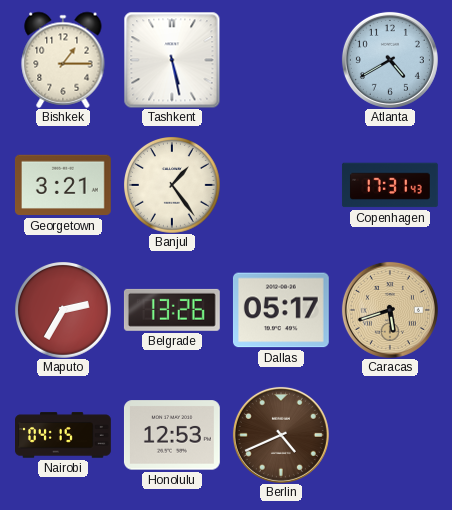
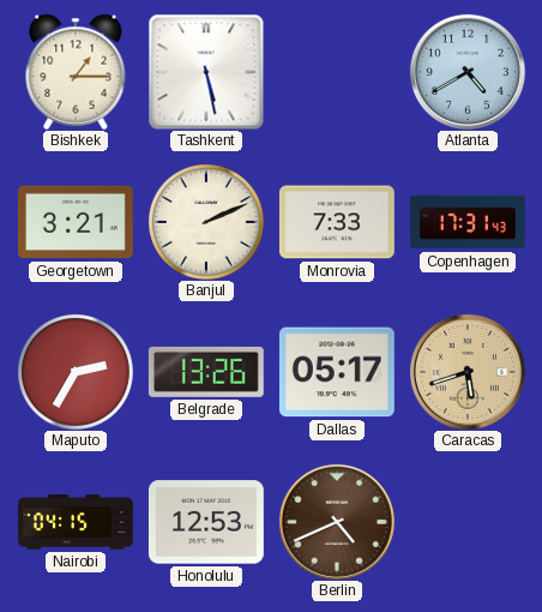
Banjul: 1:24 -> 2:11
Monrovia: none -> 7:33
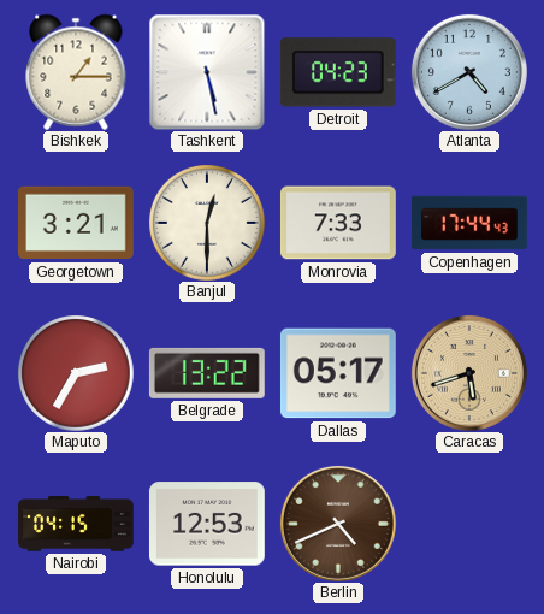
Detroit: none -> 04:23
Banjul: 2:11 -> 12:30
Copenhagen: 17:31 -> 17:44
Belgrade: 13:26 -> 13:22
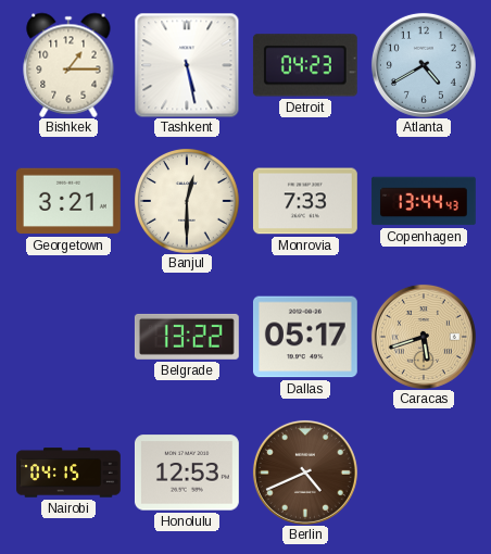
Copenhagen: 17:44 -> 13:44
Maputo: 2:35 -> none
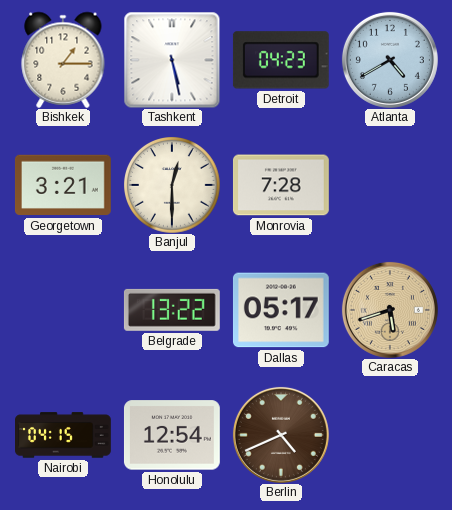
Monrovia: 7:33 -> 7:28
Copenhagen: 13:44 -> none
Honolulu: 12:53 -> 12:54
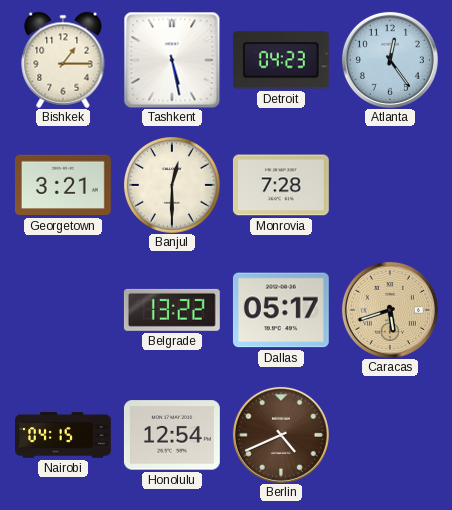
Atlanta: 4:40 -> 12:24
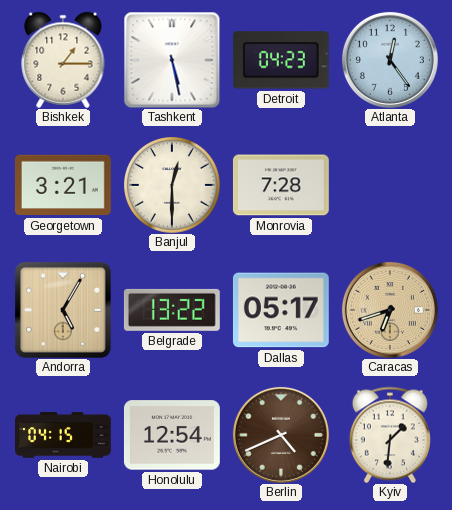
Andorra: none -> 5:05
Caracas: 5:42 -> 6:42
Kyiv: none -> 1:31
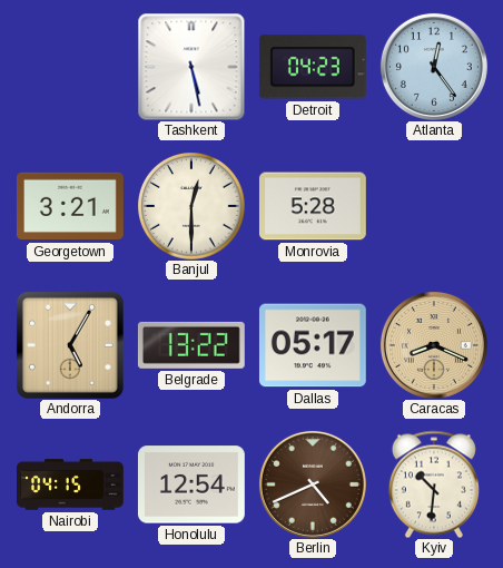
Bishkek: 1:15 -> none
Monrovia: 7:28 -> 5:28
Caracas: 6:42 -> 8:19
Kyiv: 1:31 -> 10:31
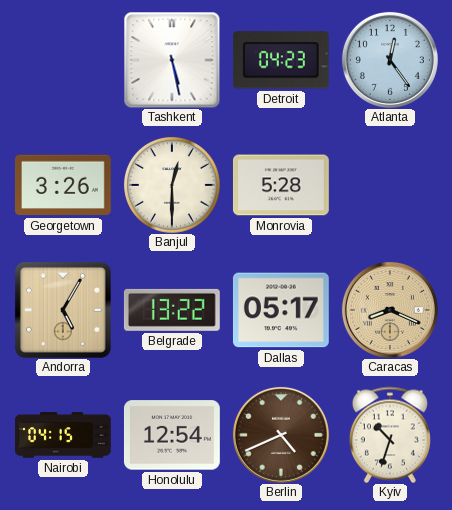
Georgetown: 3:21 -> 3:26
Kyiv: 10:31 -> 10:33
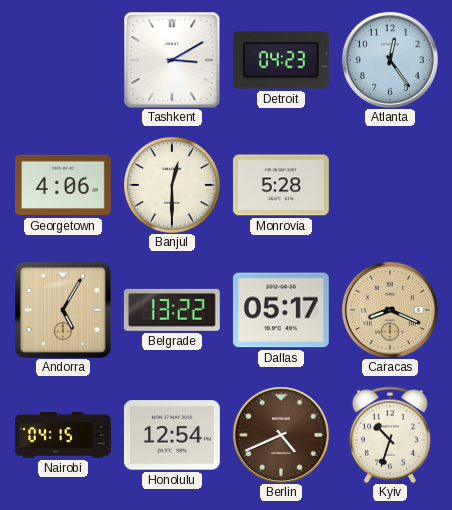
Tashkent: 5:28 -> 3:10
Georgetown: 3:26 -> 4:06
